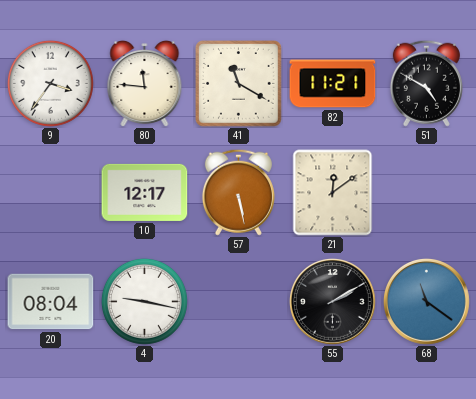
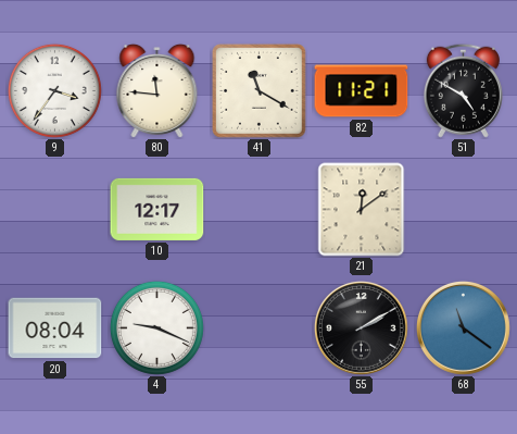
57: 5:28 -> none
4: 9:17 -> 9:19
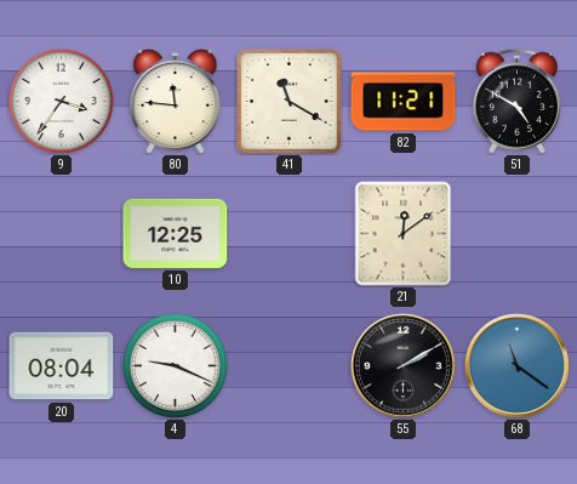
10: 12:17 -> 12:25
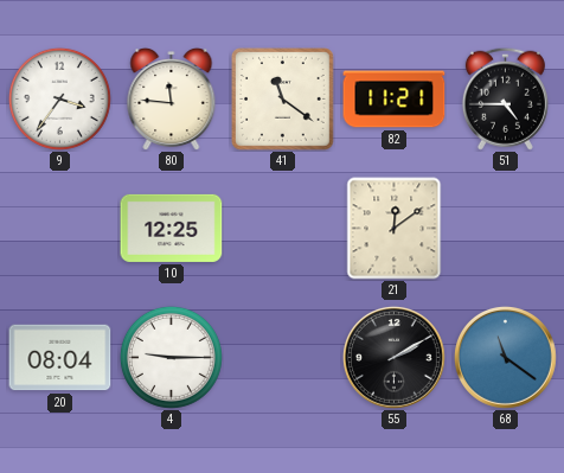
41: 11:20 -> 11:21
51: 4:50 -> 4:45
4: 9:19 -> 9:15
